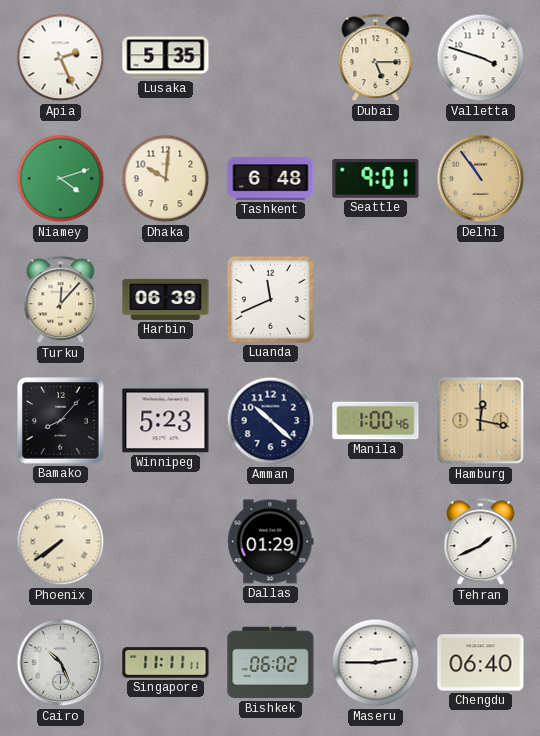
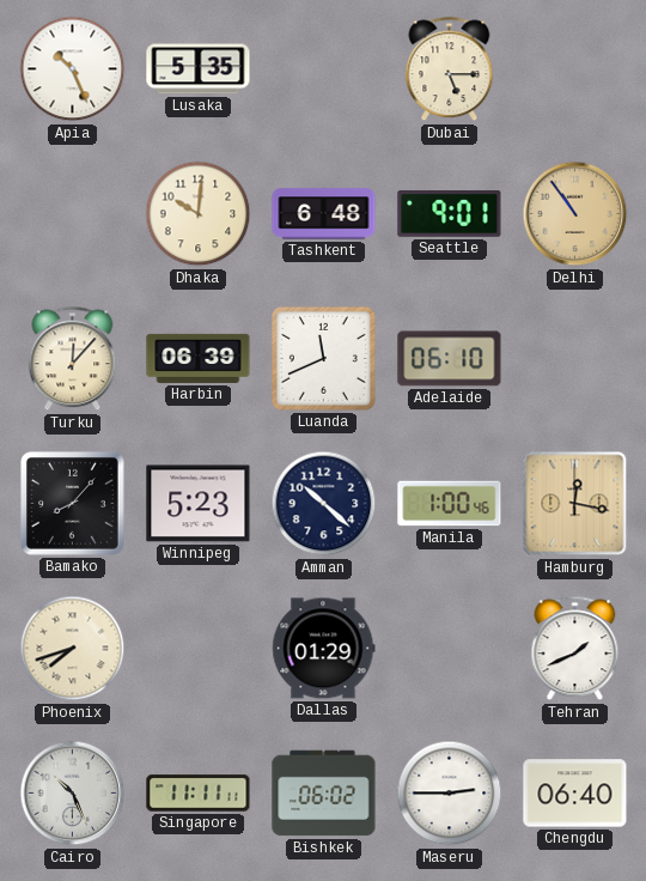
Apia: 2:26 -> 10:26
Valletta: 3:48 -> none
Niamey: 4:12 -> none
Adelaide: none -> 06:10
Phoenix: 7:39 -> 7:42
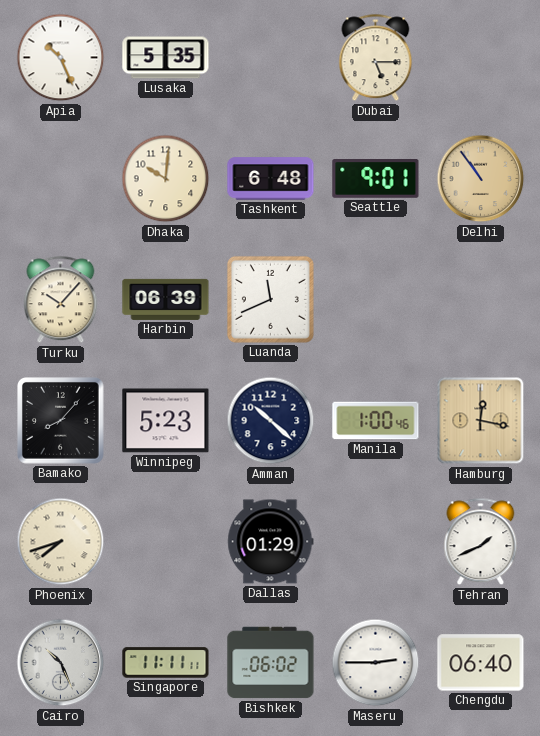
Turku: 12:07 -> 10:07
Adelaide: 06:10 -> none
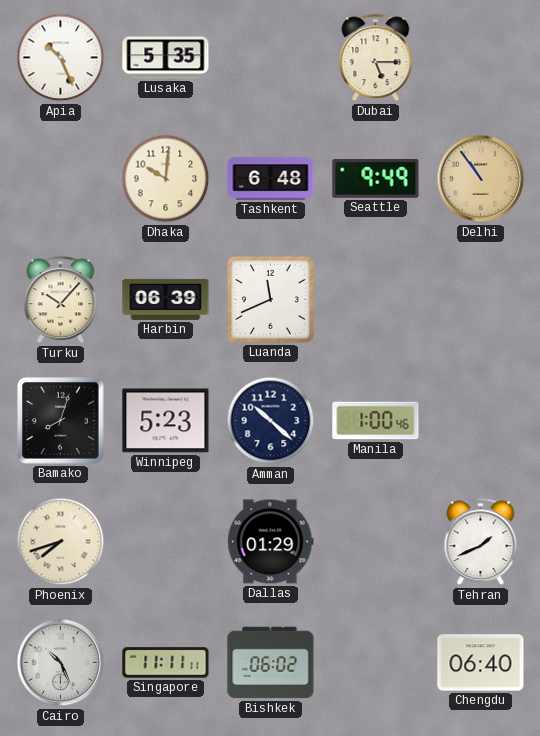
Seattle: 9:01 -> 9:49
Bamako: 8:07 -> 8:03
Hamburg: 12:17 -> none
Maseru: 2:45 -> none
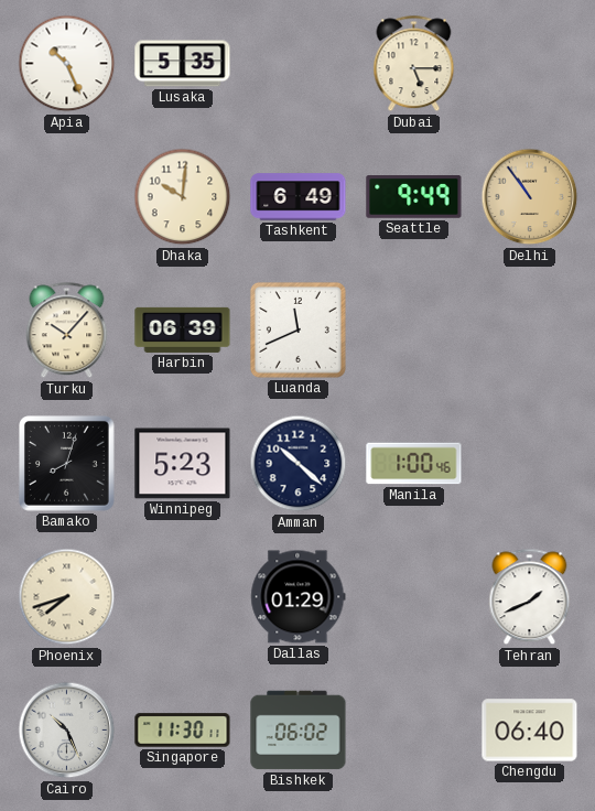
Tashkent: 6:48 -> 6:49
Singapore: 11:11 -> 11:30
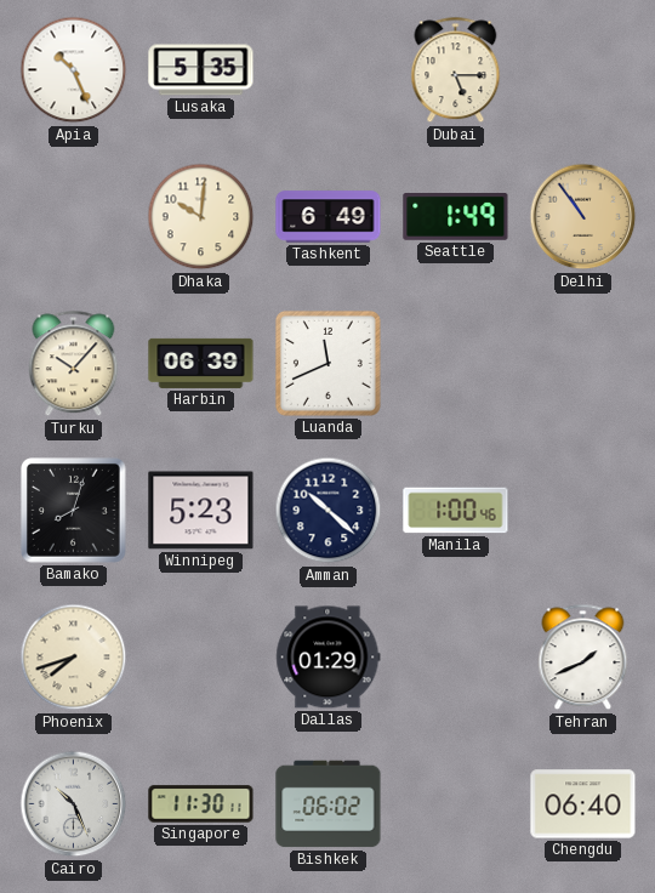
Seattle: 9:49 -> 1:49
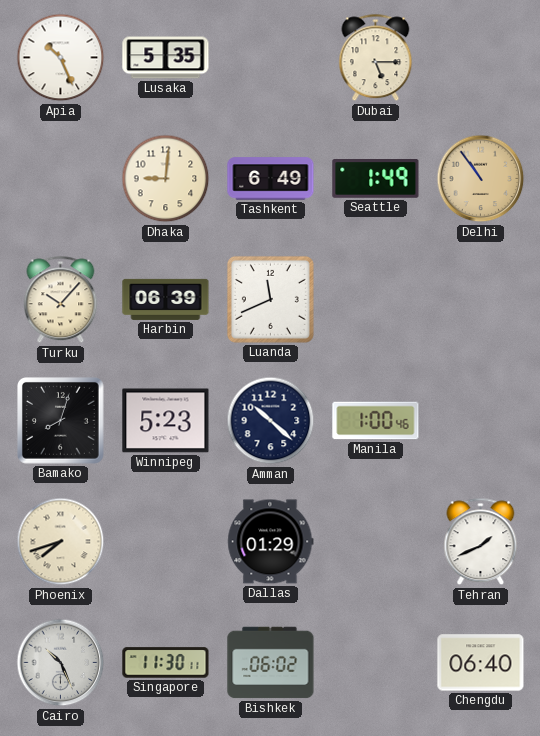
Dhaka: 10:01 -> 9:01
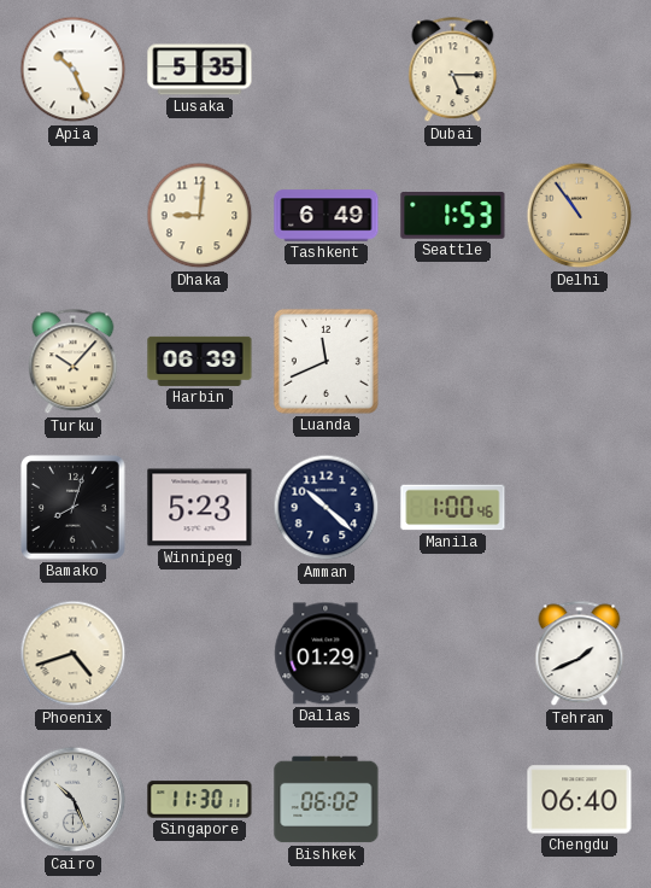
Seattle: 1:49 -> 1:53
Phoenix: 7:42 -> 4:42
